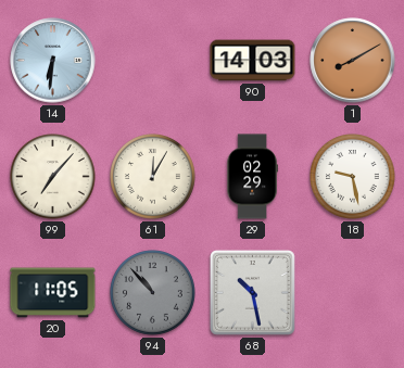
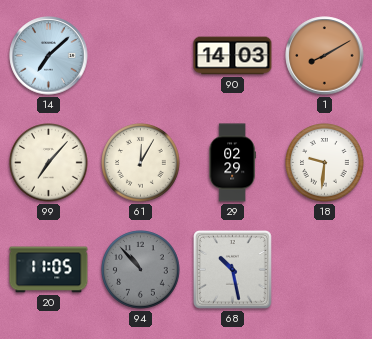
14: 6:31 -> 7:08
18: 9:28 -> 9:31
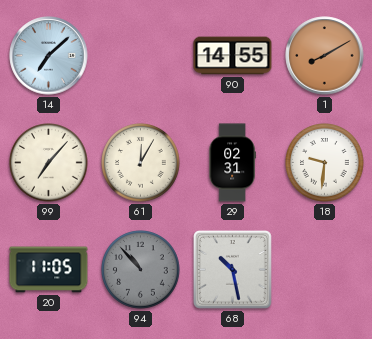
90: 14:03 -> 14:55
29: 02:29 -> 02:31
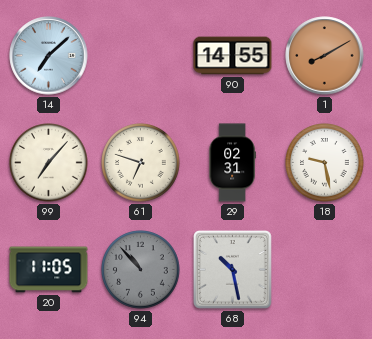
61: 12:05 -> 6:48
18: 9:31 -> 9:28
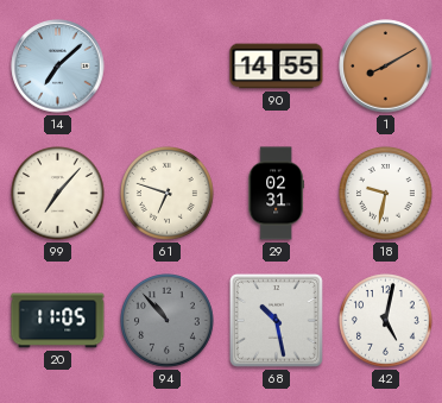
18: 9:28 -> 9:32
42: none -> 5:02
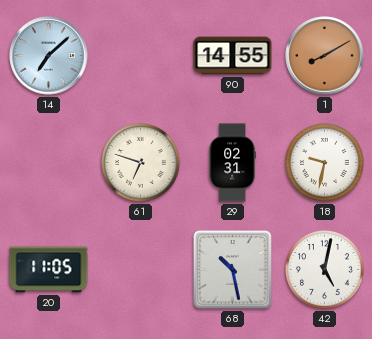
99: 7:07 -> none
94: 10:53 -> none
